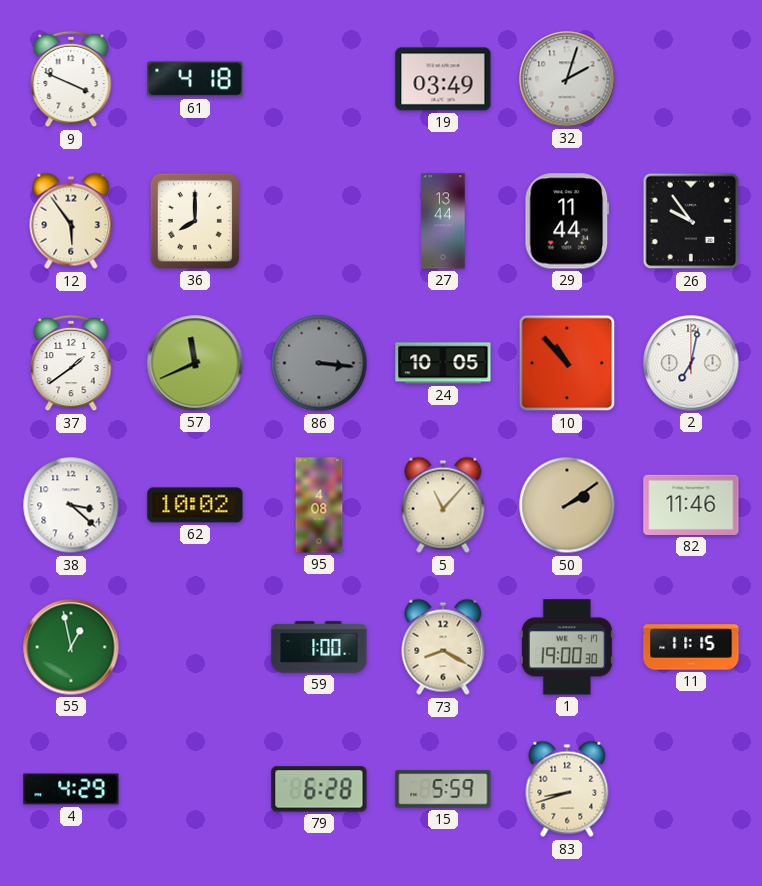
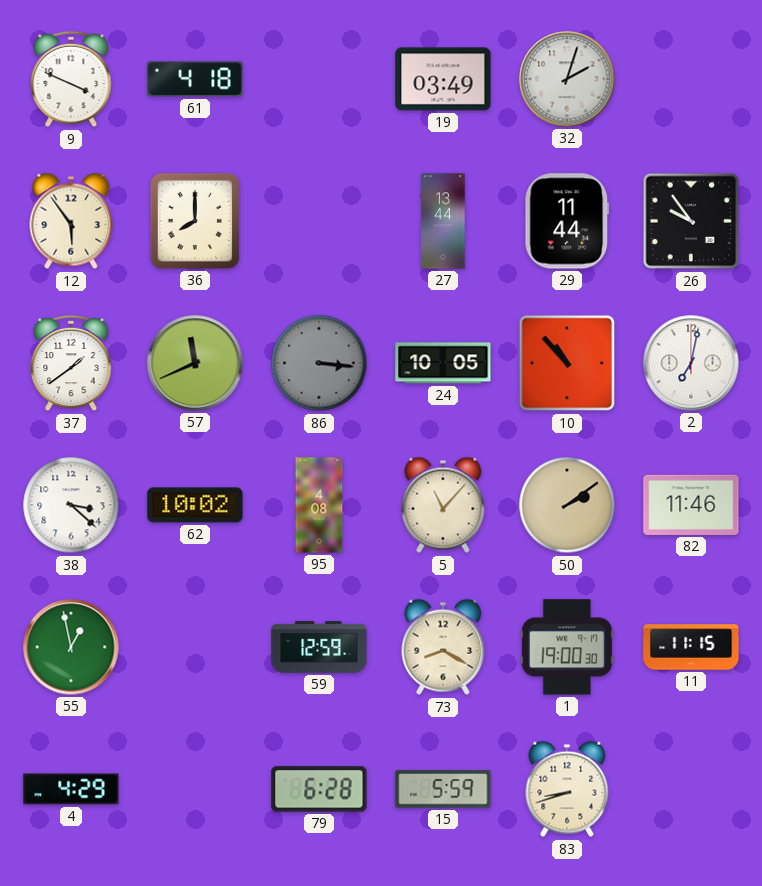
59: 1:00 -> 12:59
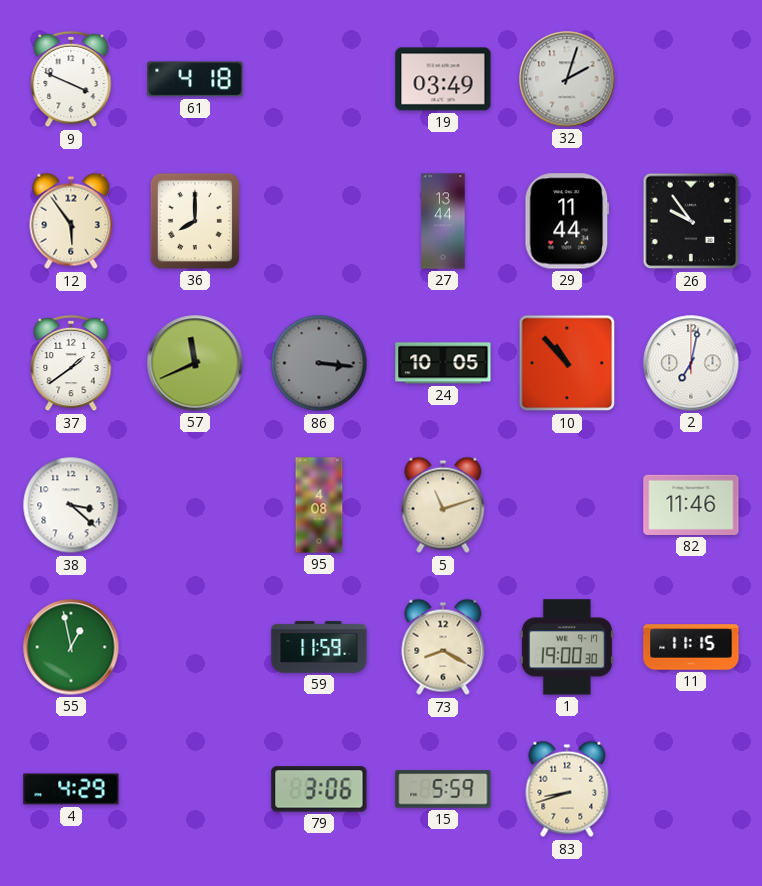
62: 10:02 -> none
5: 11:07 -> 11:12
50: 2:09 -> none
59: 12:59 -> 11:59
79: 6:28 -> 3:06
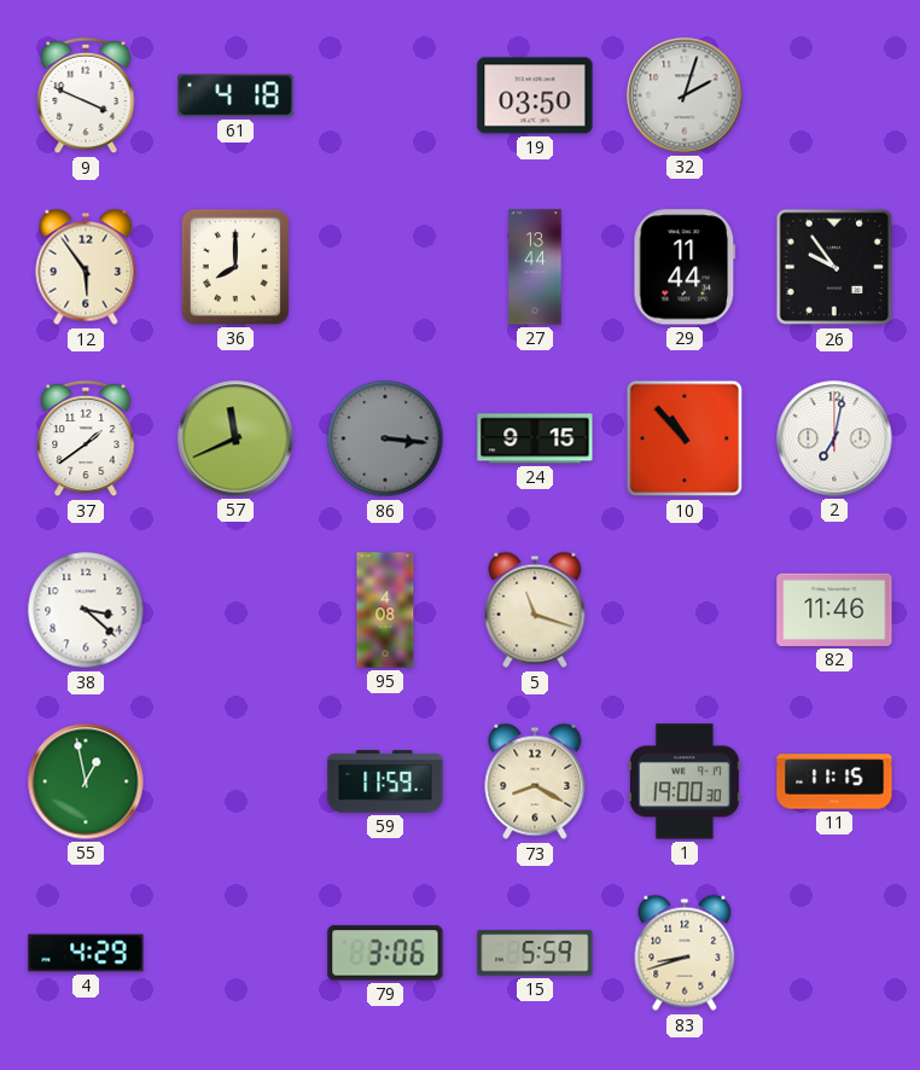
19: 03:49 -> 03:50
24: 10:05 -> 9:15
5: 11:12 -> 11:18
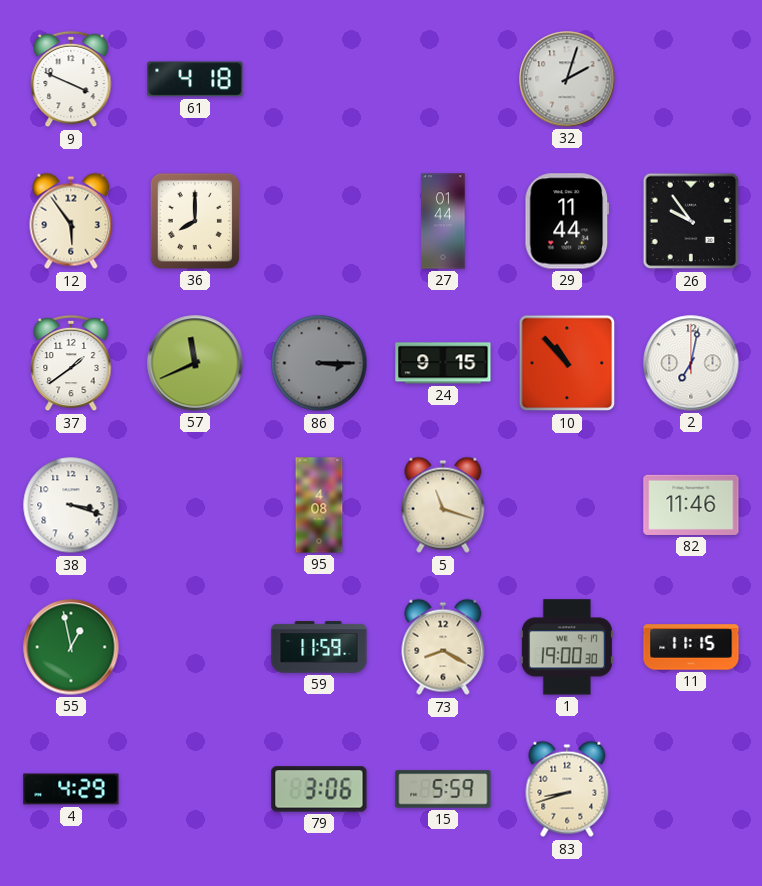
19: 03:50 -> none
27: 13:44 -> 01:44
86: 3:16 -> 3:15
38: 3:22 -> 3:18
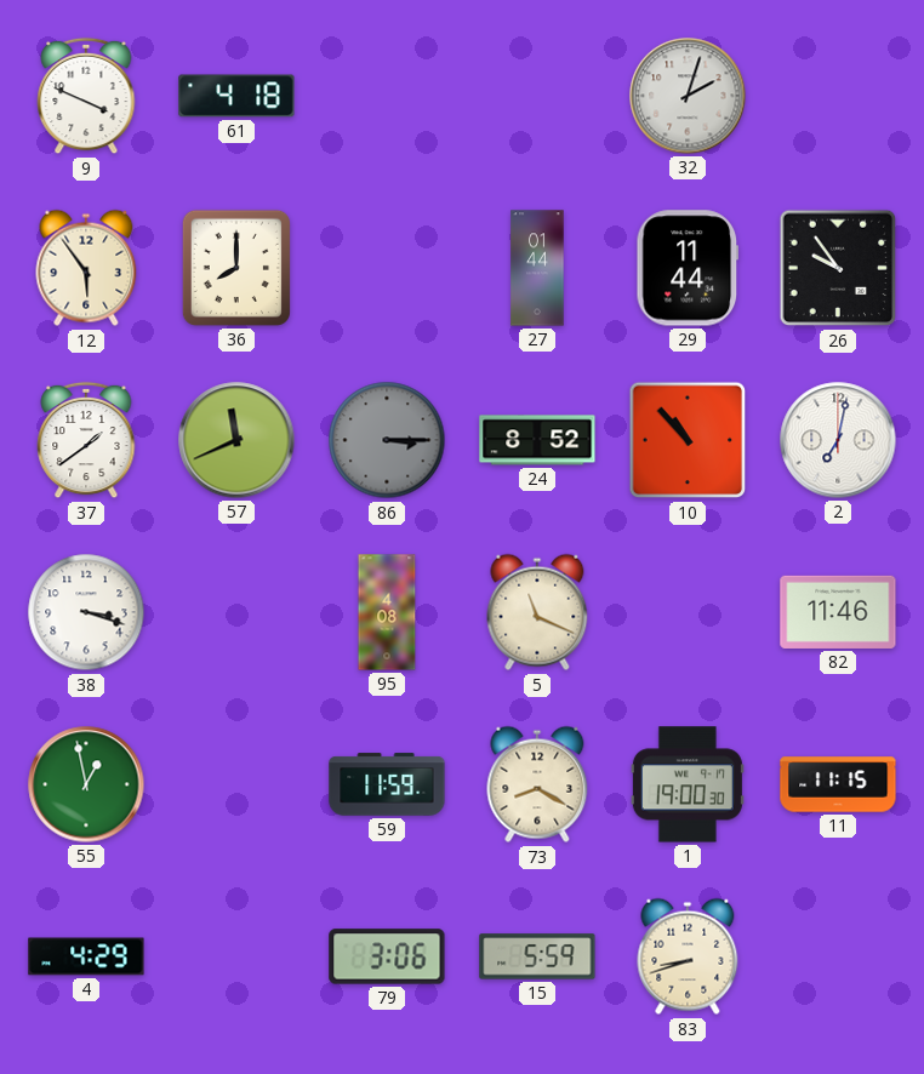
24: 9:15 -> 8:52
5: 11:18 -> 11:19
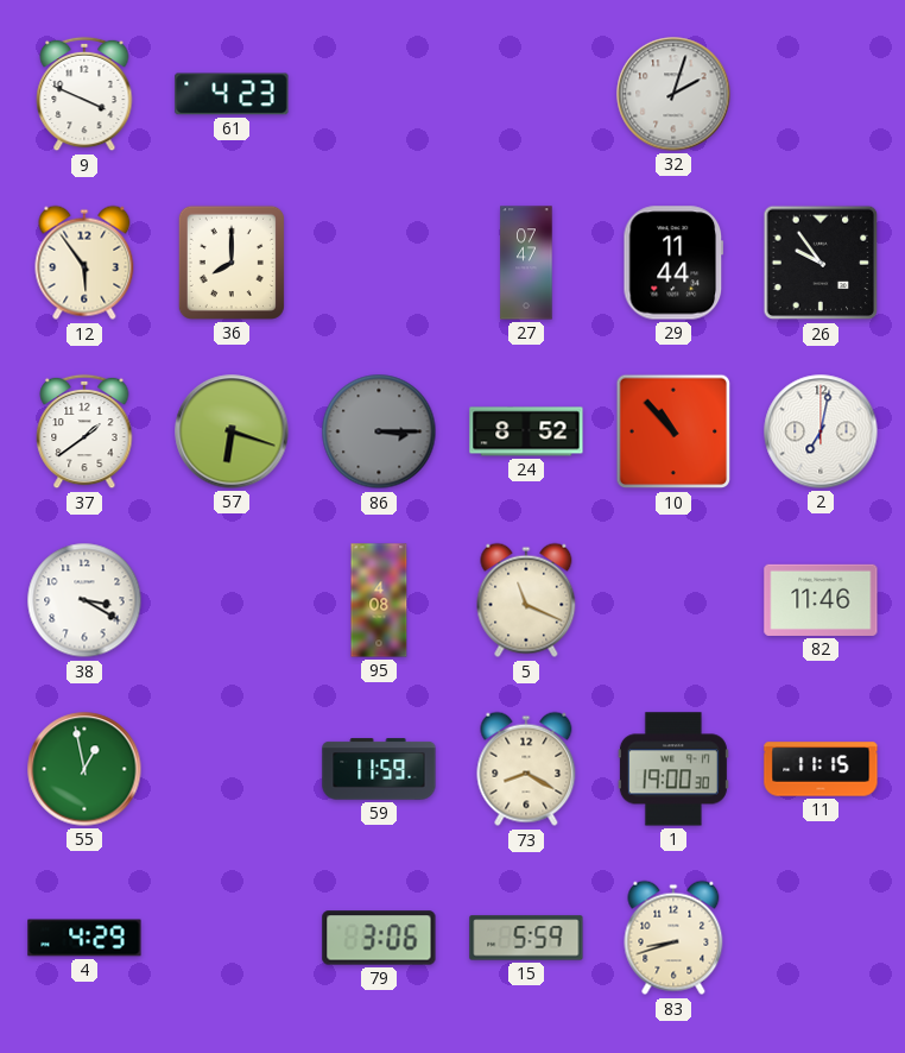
61: 4:18 -> 4:23
27: 01:44 -> 07:47
57: 11:41 -> 6:18
38: 3:18 -> 3:20
